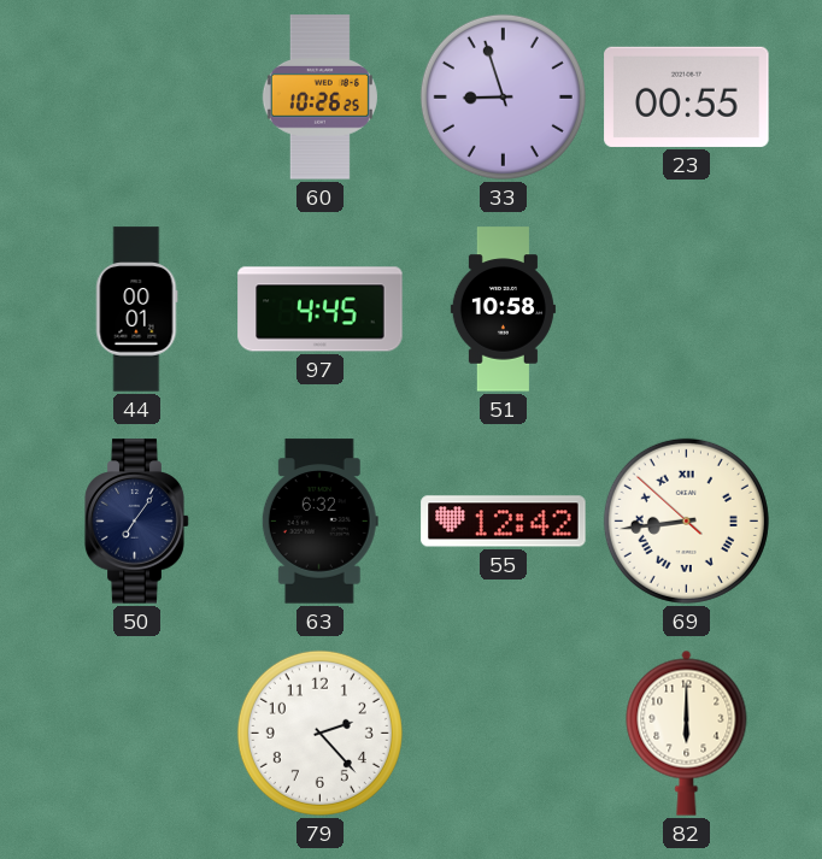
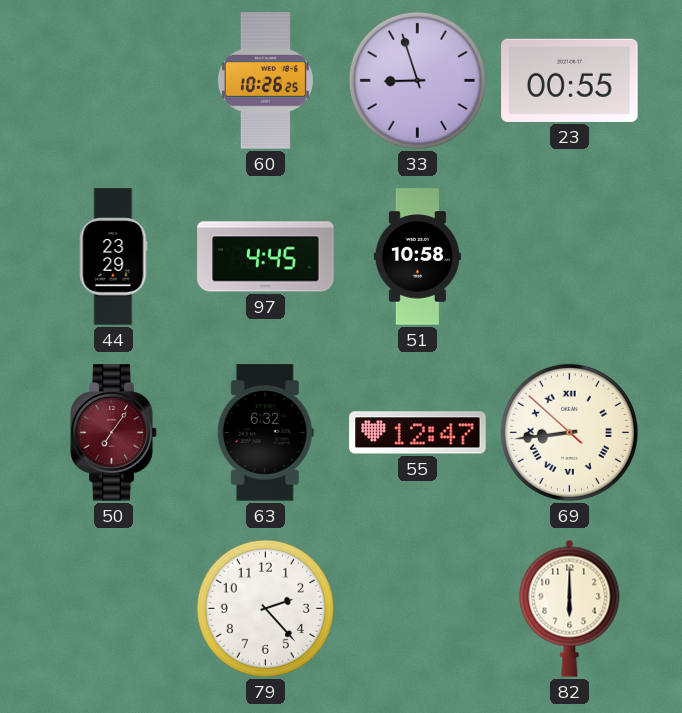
44: 00:01 -> 23:29
50 dial: navy -> burgundy
55: 12:42 -> 12:47
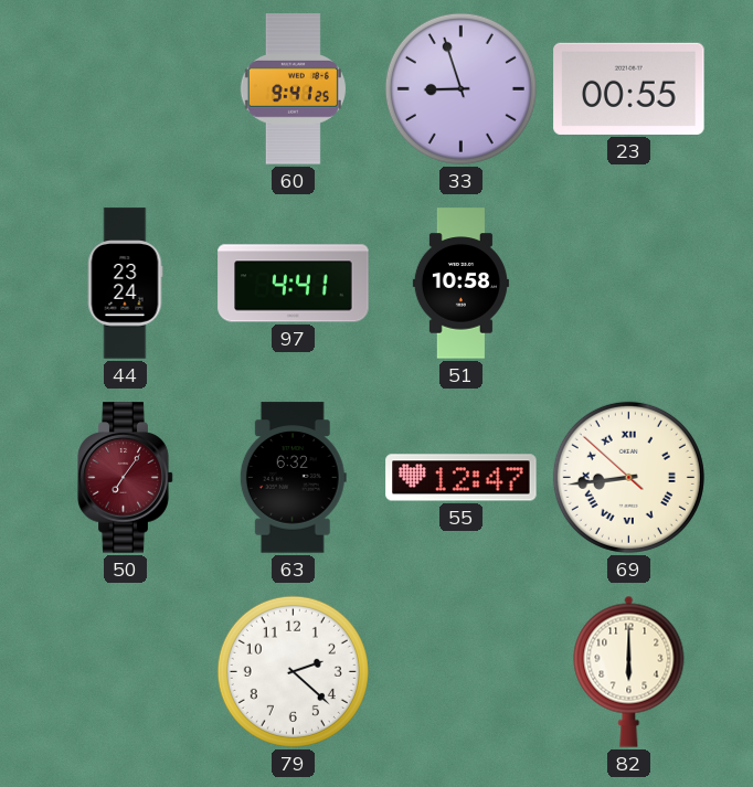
60: 10:26 -> 9:41
44: 23:29 -> 23:24
97: 4:45 -> 4:41
79: 2:23 -> 2:22
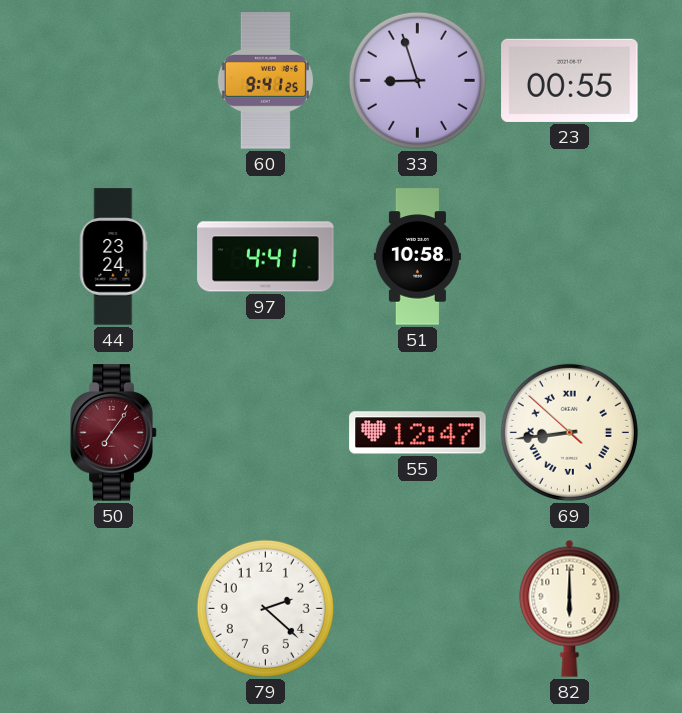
63: 6:32 -> none
